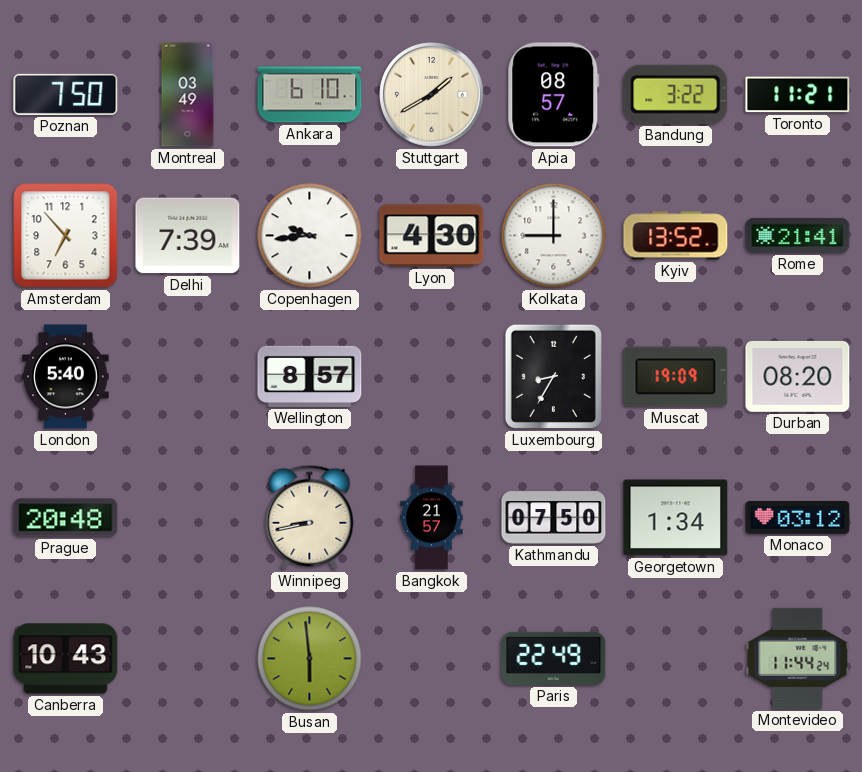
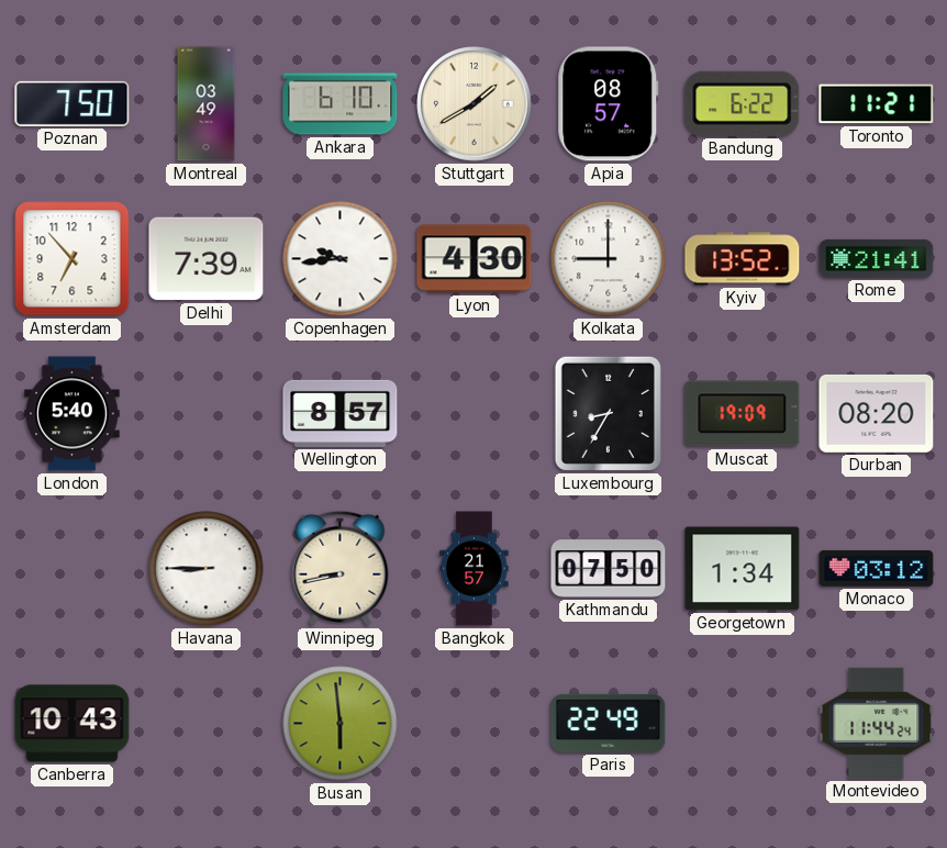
Bandung: 3:22 -> 6:22
Prague: 20:48 -> none
Havana: none -> 8:45
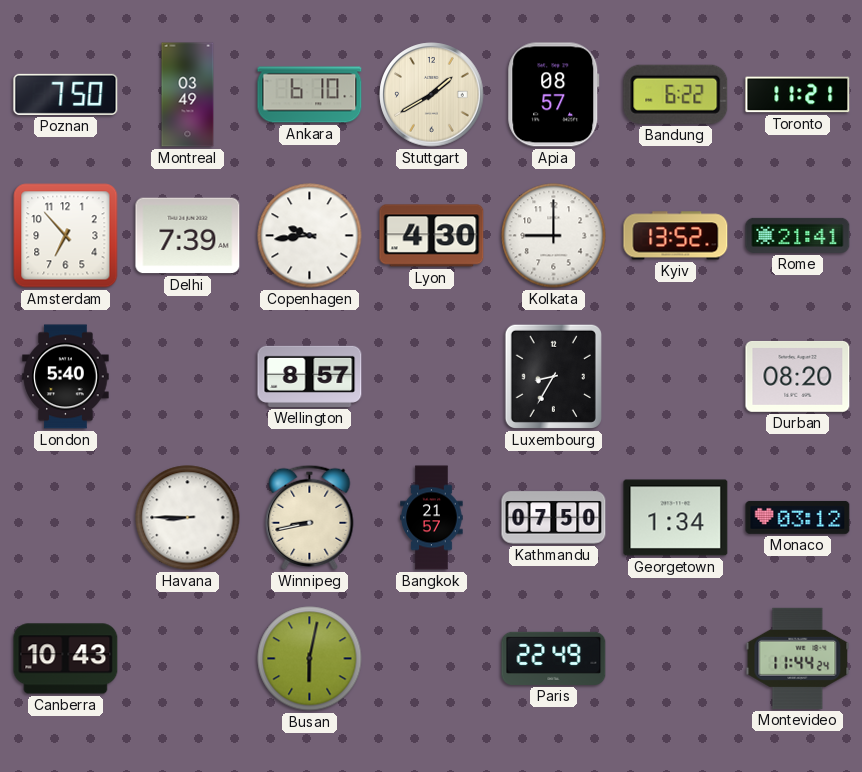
Muscat: 19:09 -> none
Busan: 5:59 -> 6:02
